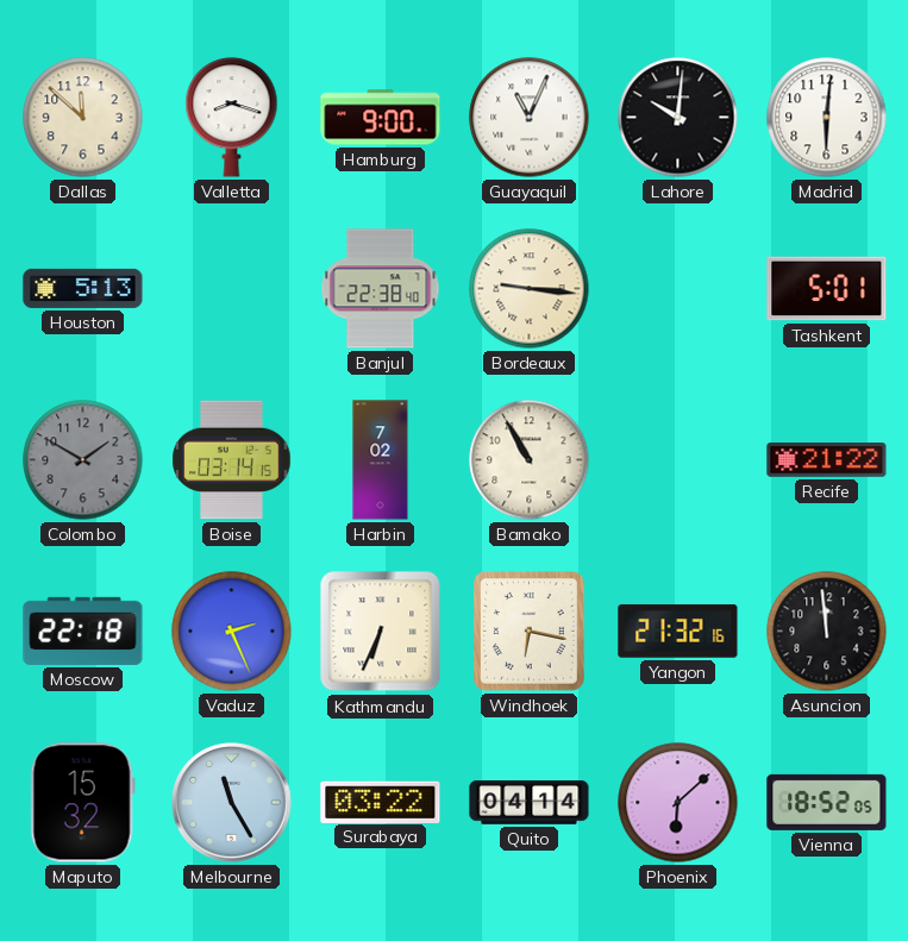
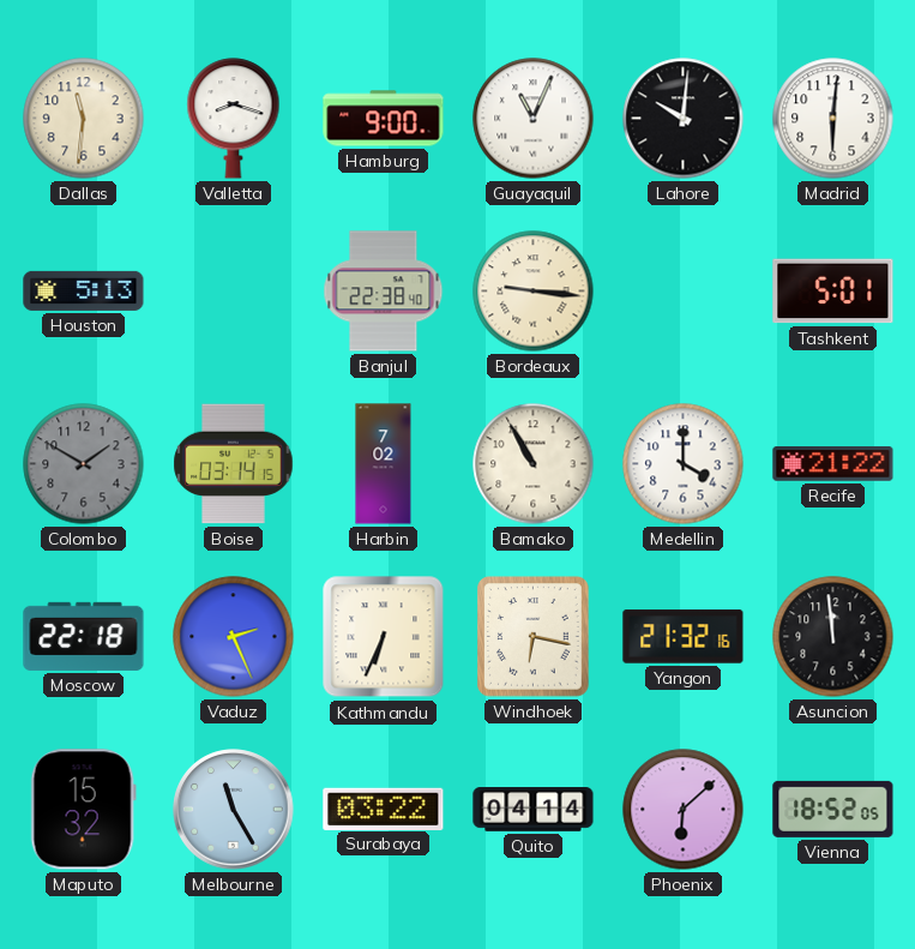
Dallas: 11:52 -> 11:31
Medellin: none -> 4:00
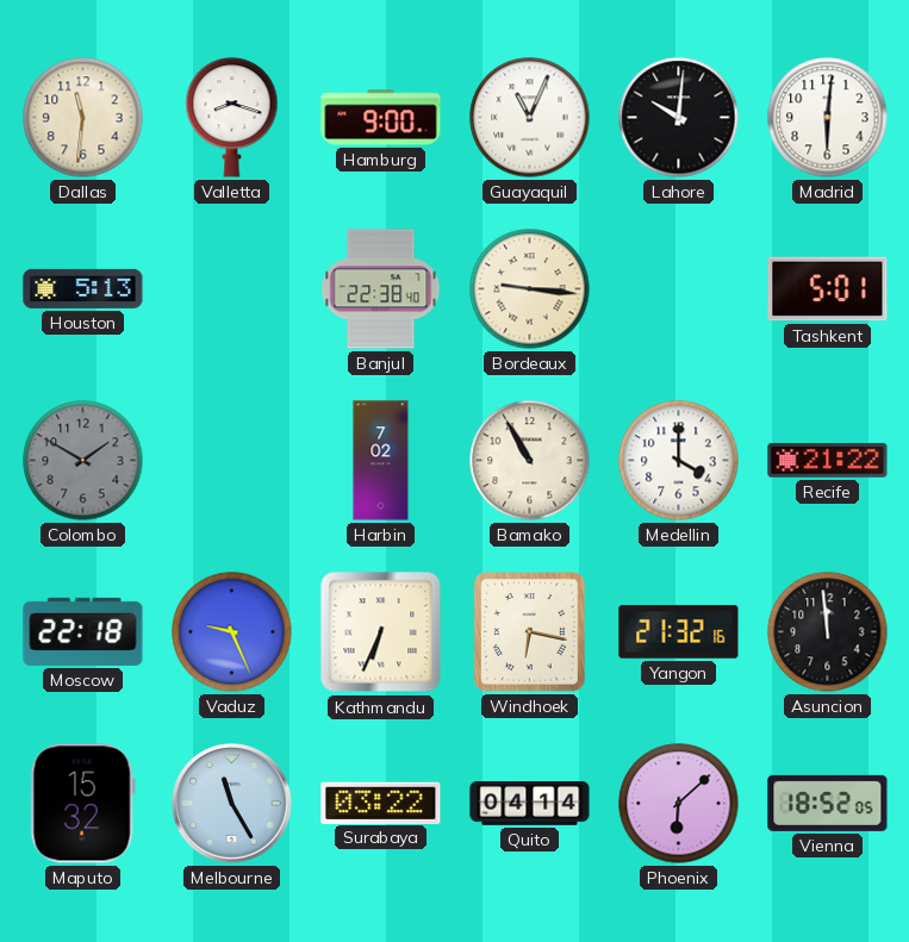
Boise: 03:14 -> none
Vaduz: 2:26 -> 9:26
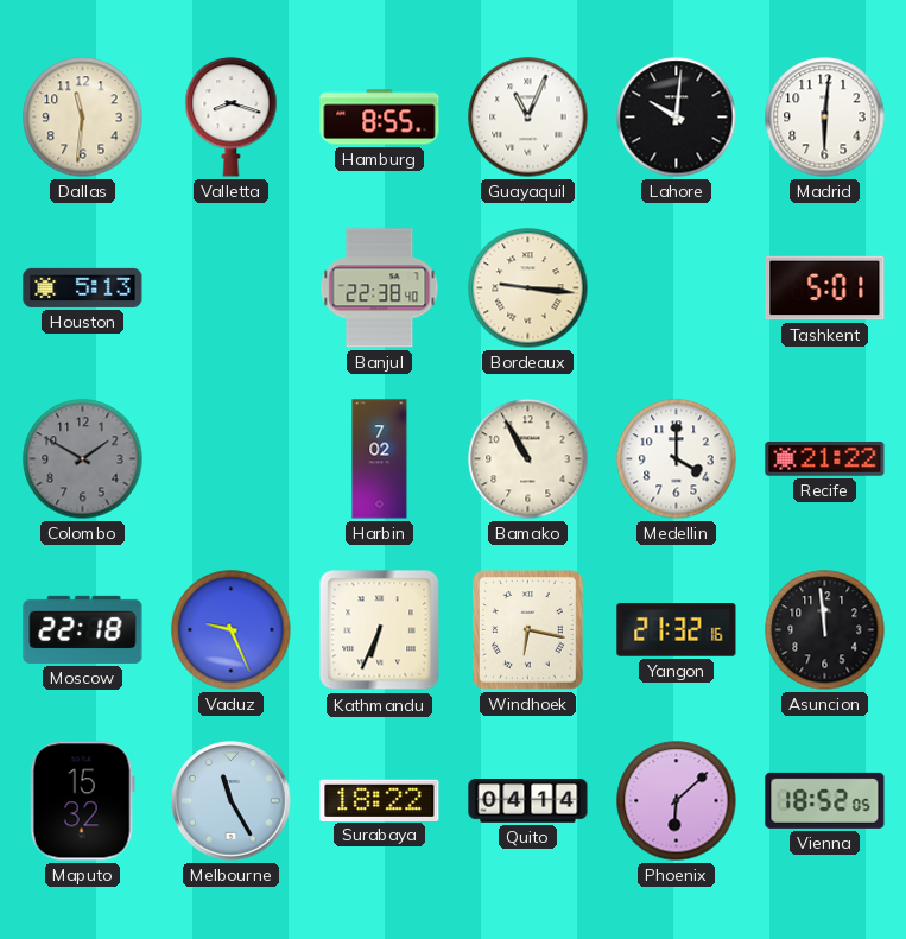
Hamburg: 9:00 -> 8:55
Surabaya: 03:22 -> 18:22
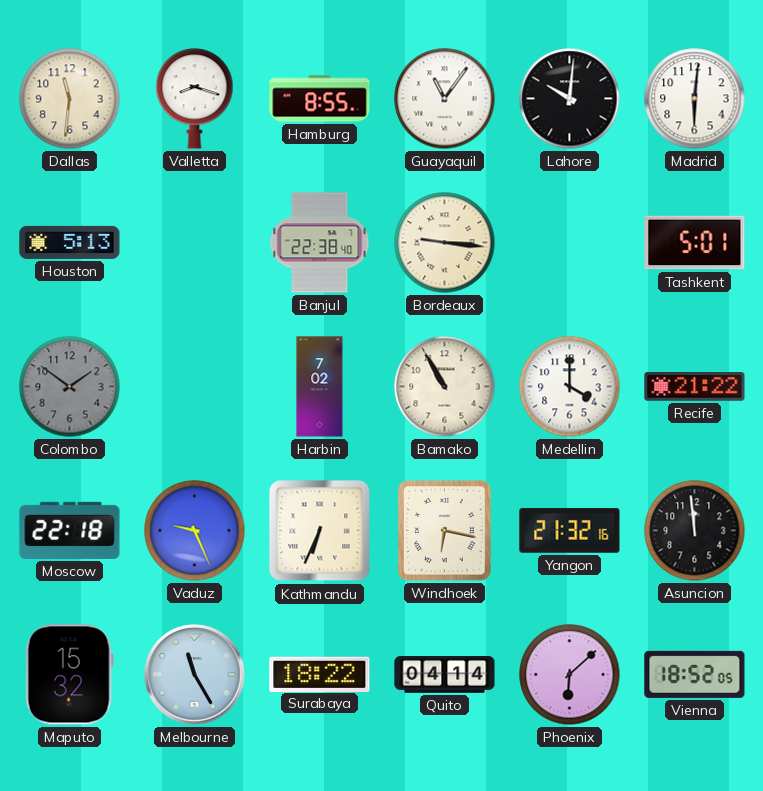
Guayaquil: 11:04 -> 11:06
Colombo: 1:50 -> 1:51
